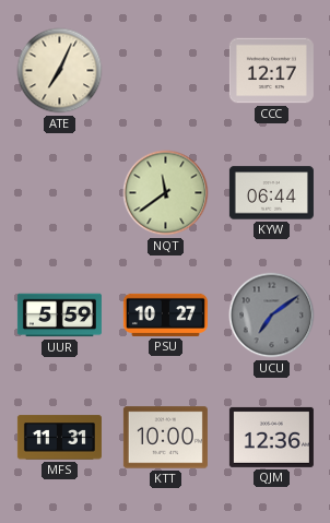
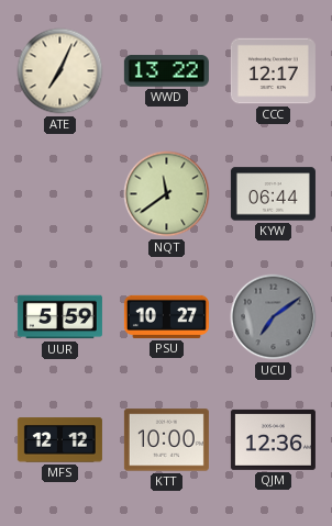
WWD: none -> 13:22
MFS: 11:31 -> 12:12
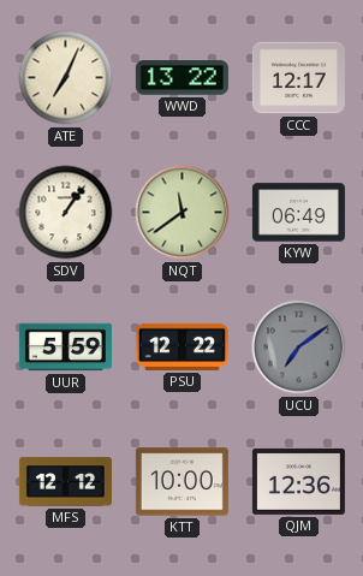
SDV: none -> 1:06
KYW: 06:44 -> 06:49
PSU: 10:27 -> 12:22
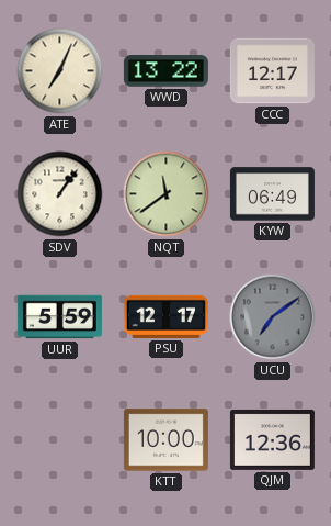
PSU: 12:22 -> 12:17
MFS: 12:12 -> none
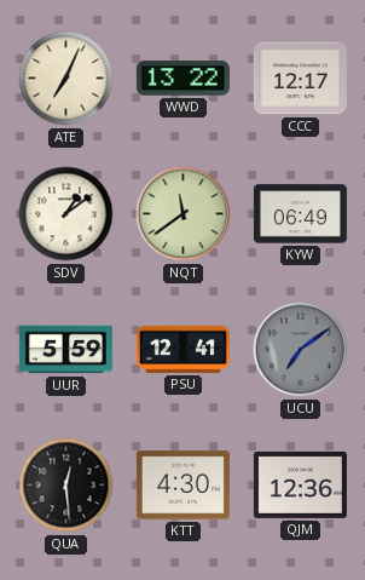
SDV: 1:06 -> 1:09
PSU: 12:17 -> 12:41
QUA: none -> 12:29
KTT: 10:00 -> 4:30
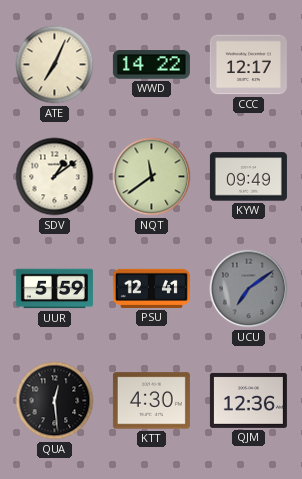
WWD: 13:22 -> 14:22
KYW: 06:49 -> 09:49
